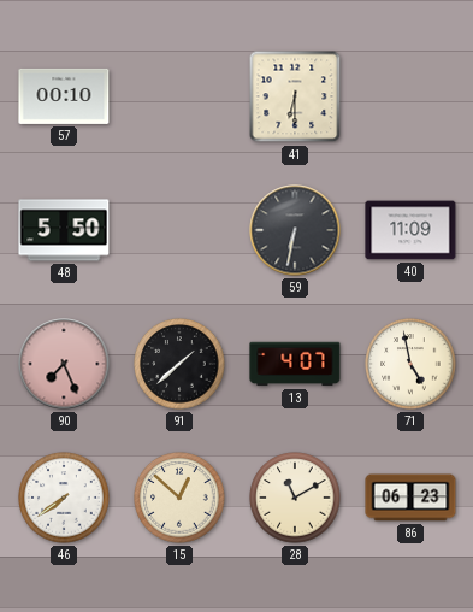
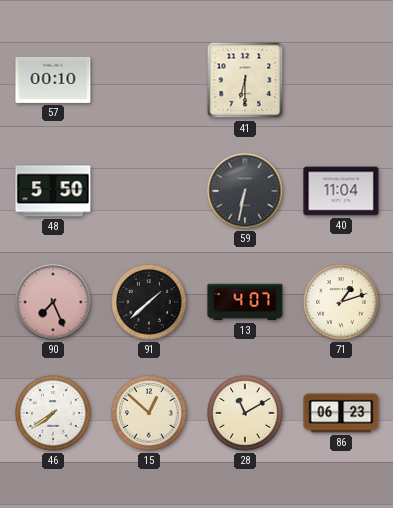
40: 11:09 -> 11:04
71: 4:58 -> 1:12
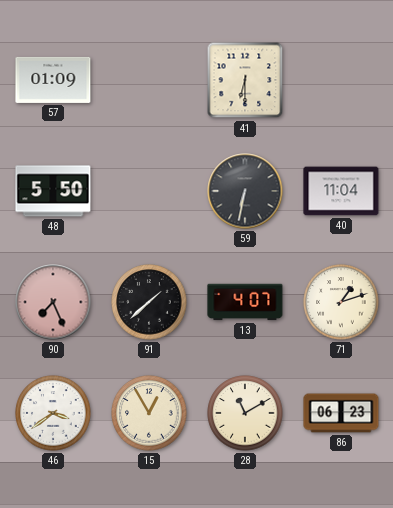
57: 00:10 -> 01:09
46: 7:39 -> 3:39
15: 12:52 -> 12:55
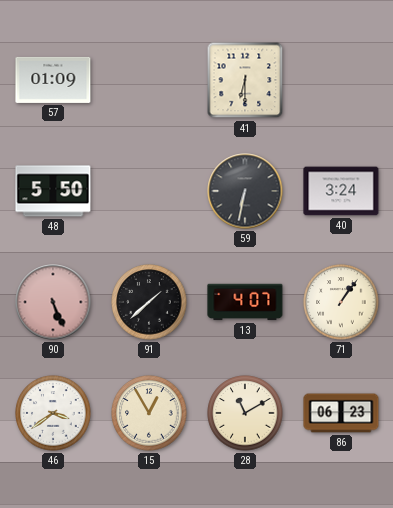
40: 11:04 -> 3:24
90: 7:26 -> 5:26
71: 1:12 -> 1:06
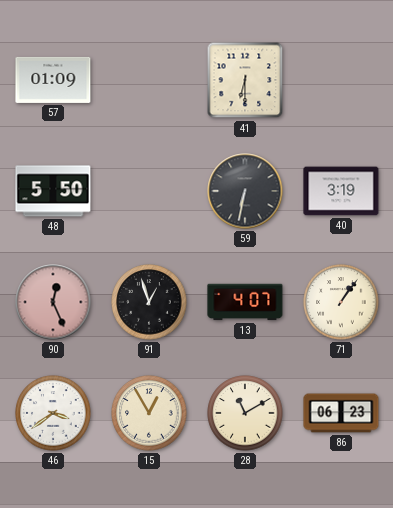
40: 3:24 -> 3:19
90: 5:26 -> 12:26
91: 1:38 -> 12:57
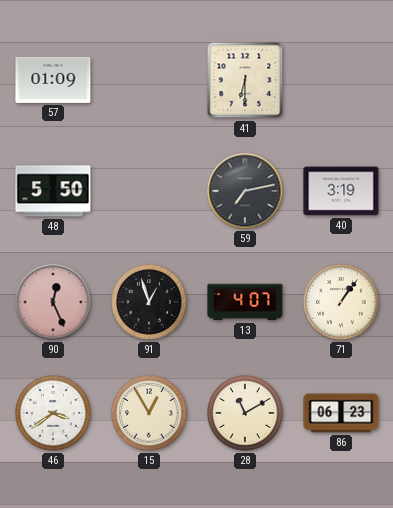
59: 6:32 -> 7:13
